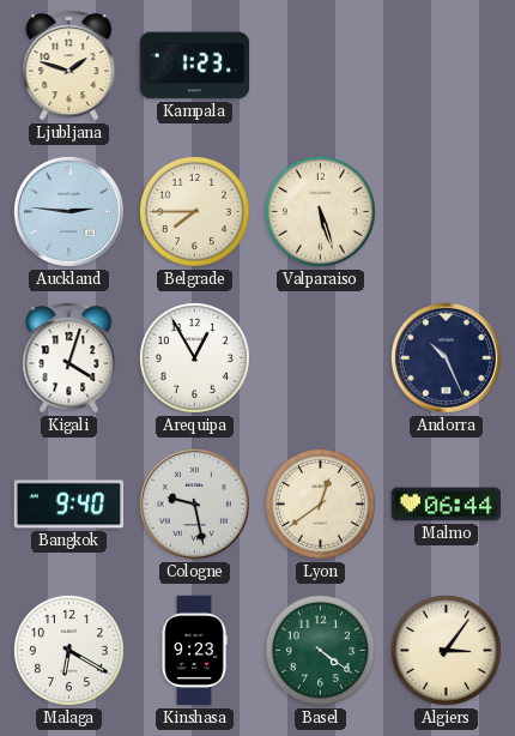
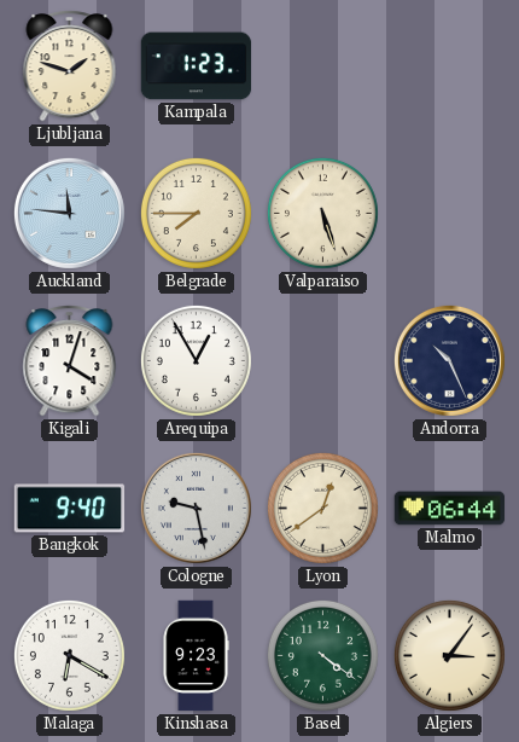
Auckland: 2:46 -> 11:46
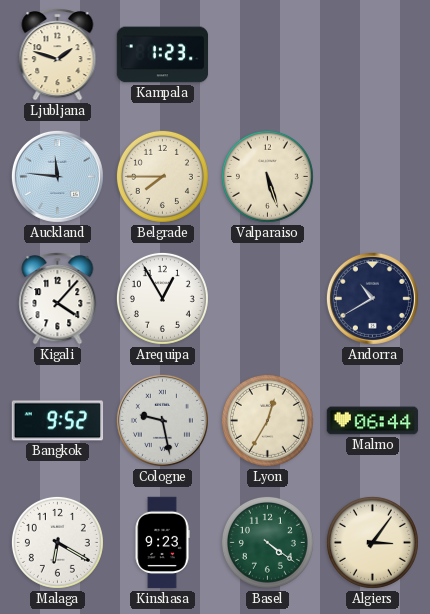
Kigali: 4:03 -> 4:07
Andorra: 10:26 -> 10:40
Bangkok: 9:40 -> 9:52
Lyon: 12:39 -> 12:35
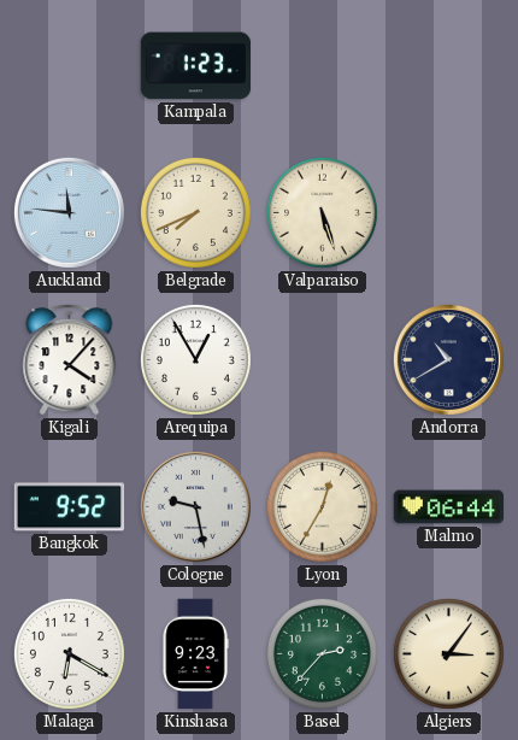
Ljubljana: 1:48 -> none
Belgrade: 7:45 -> 7:41
Basel: 4:21 -> 2:37
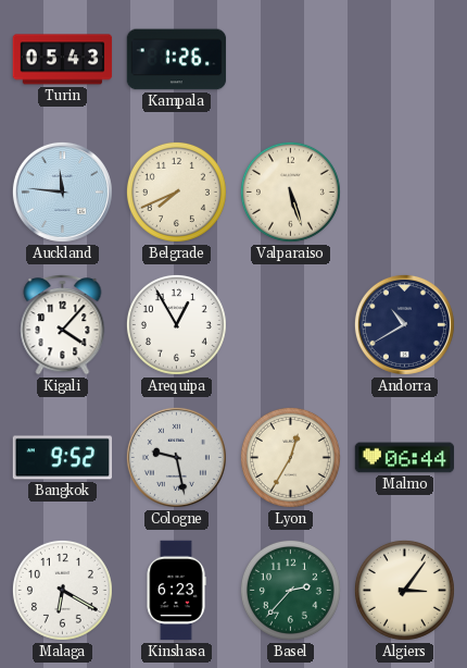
Turin: none -> 05:43
Kampala: 1:23 -> 1:26
Kinshasa: 9:23 -> 6:23
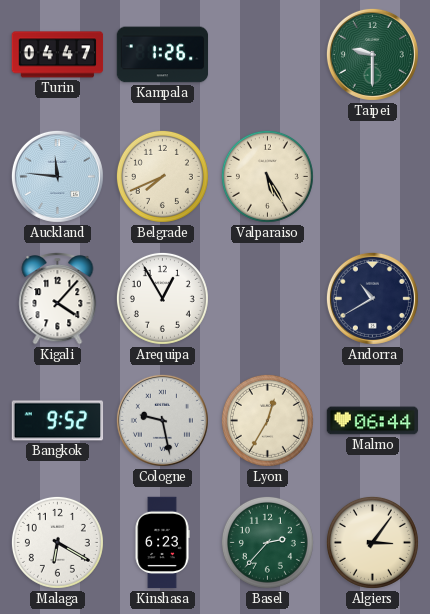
Turin: 05:43 -> 04:47
Taipei: none -> 9:30
Valparaiso: 5:27 -> 5:25
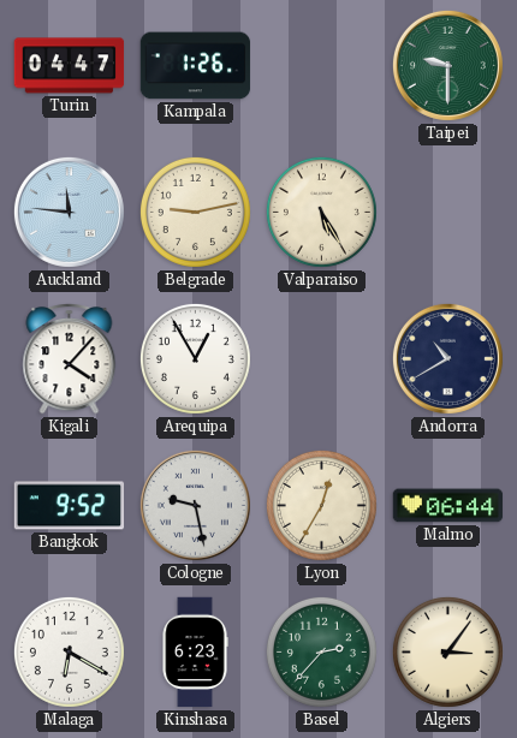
Belgrade: 7:41 -> 9:13
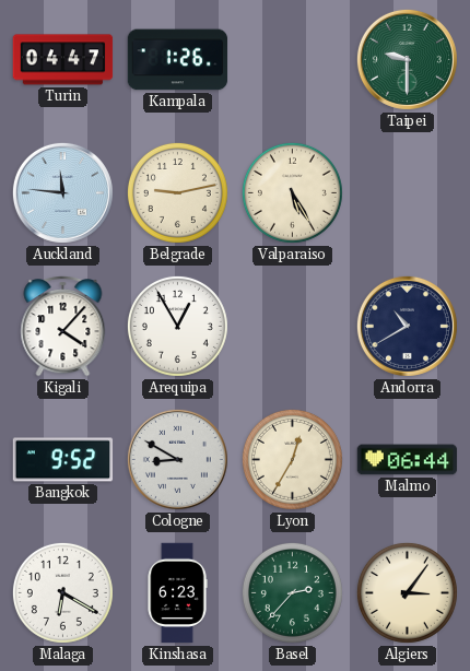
Cologne: 9:28 -> 8:50
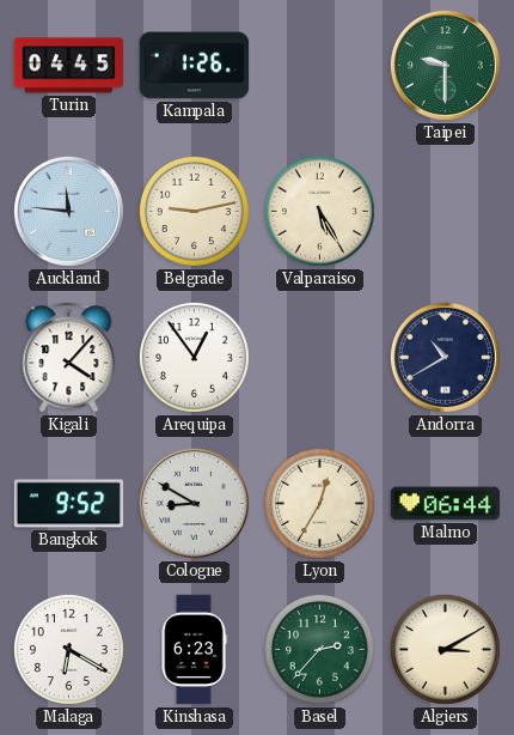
Turin: 04:47 -> 04:45
Arequipa: 12:55 -> 12:54
Algiers: 3:06 -> 3:10
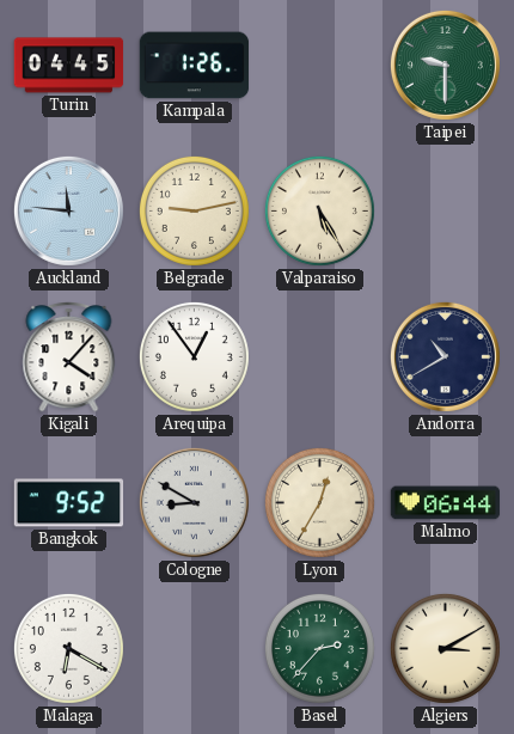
Kinshasa: 6:23 -> none
